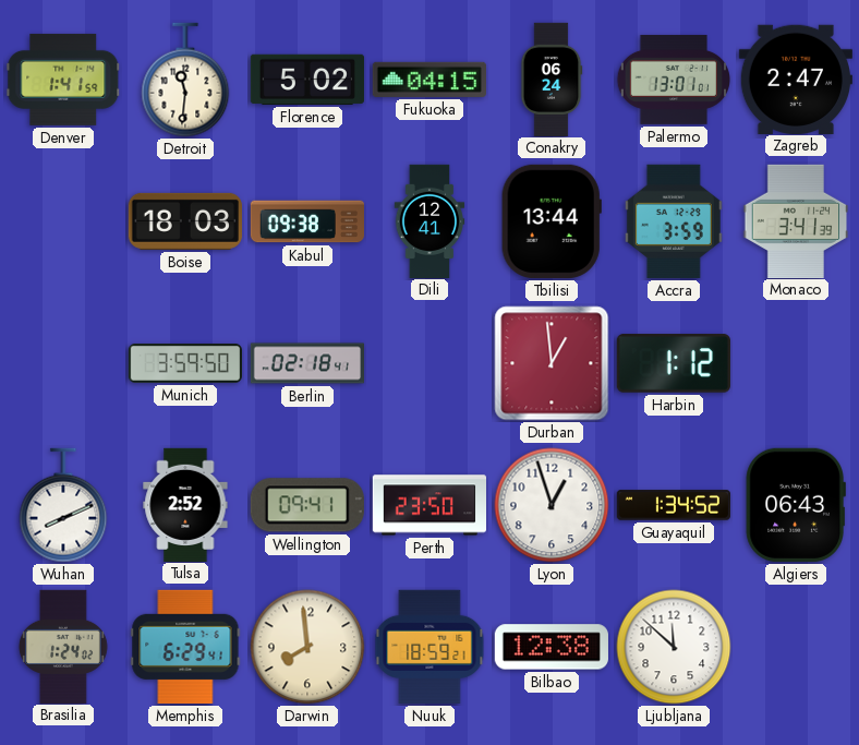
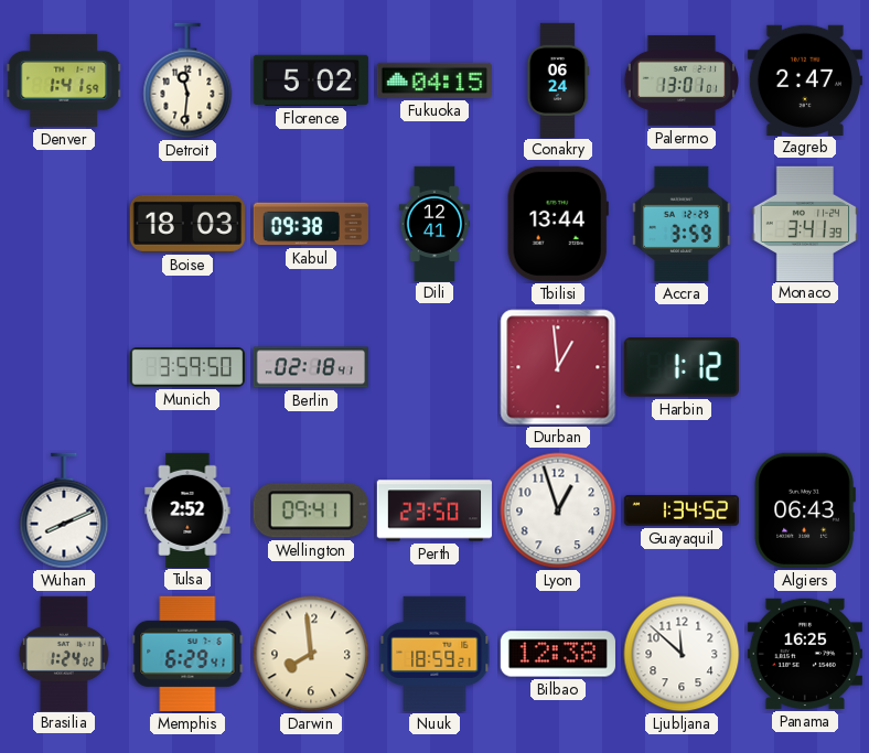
Panama: none -> 16:25
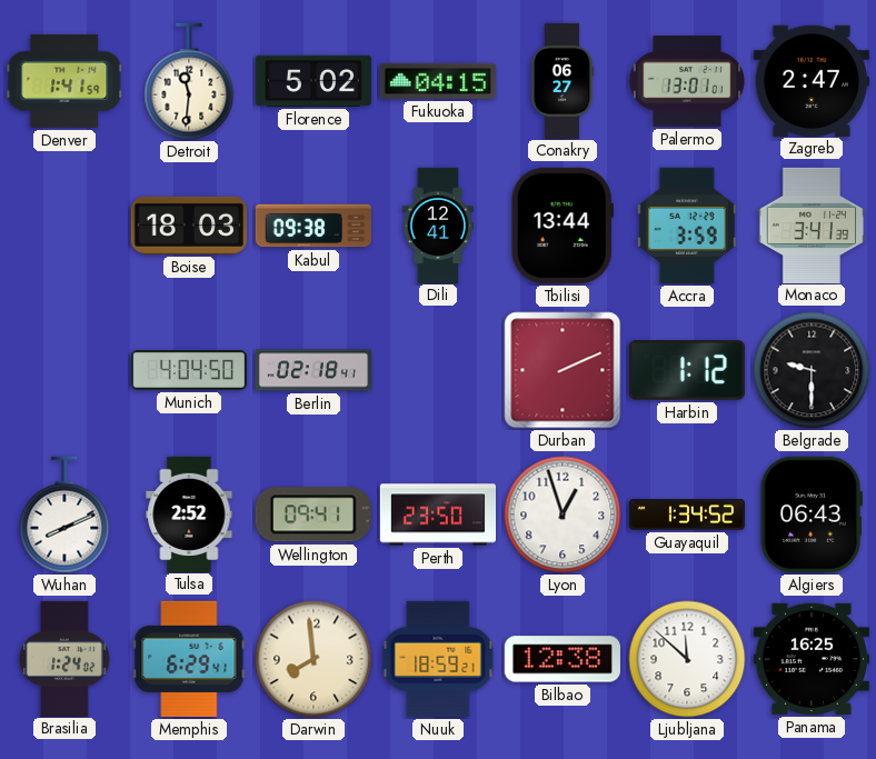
Conakry: 06:24 -> 06:27
Munich: 3:59 -> 4:04
Durban: 12:59 -> 2:11
Belgrade: none -> 9:30
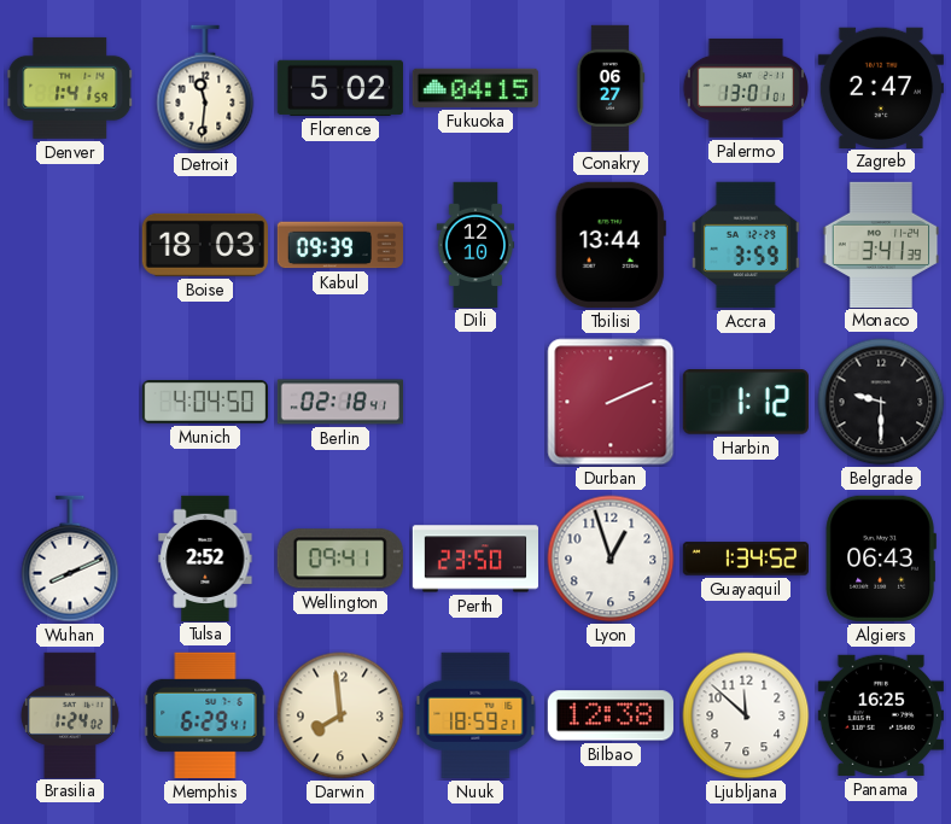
Kabul: 09:38 -> 09:39
Dili: 12:41 -> 12:10
